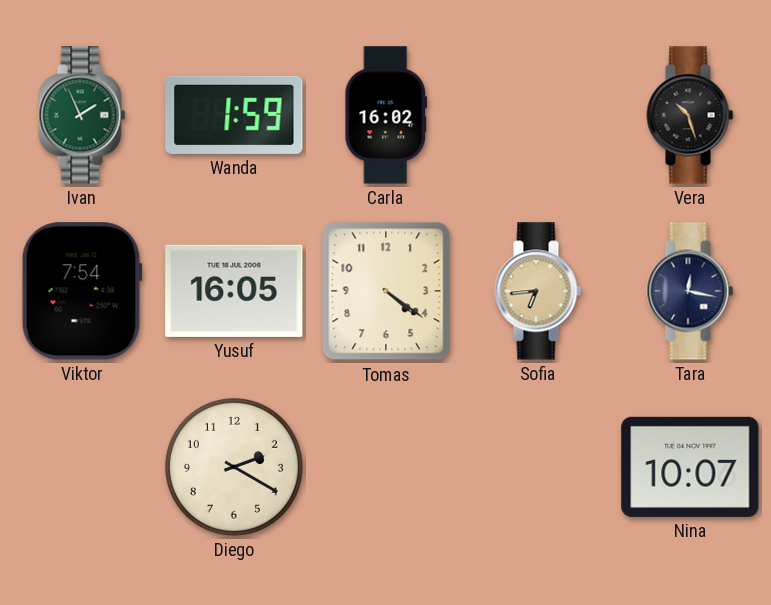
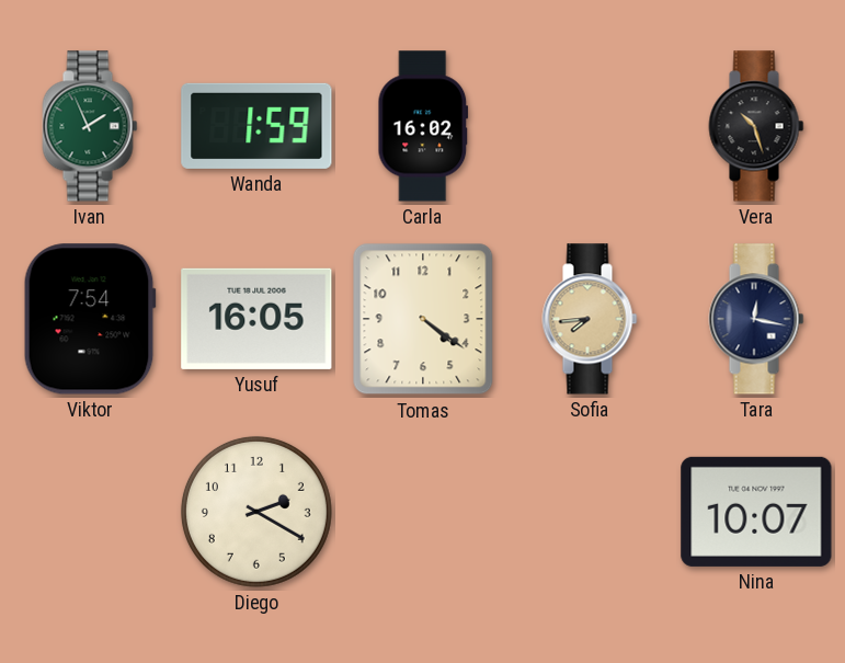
Sofia: 6:44 -> 7:44
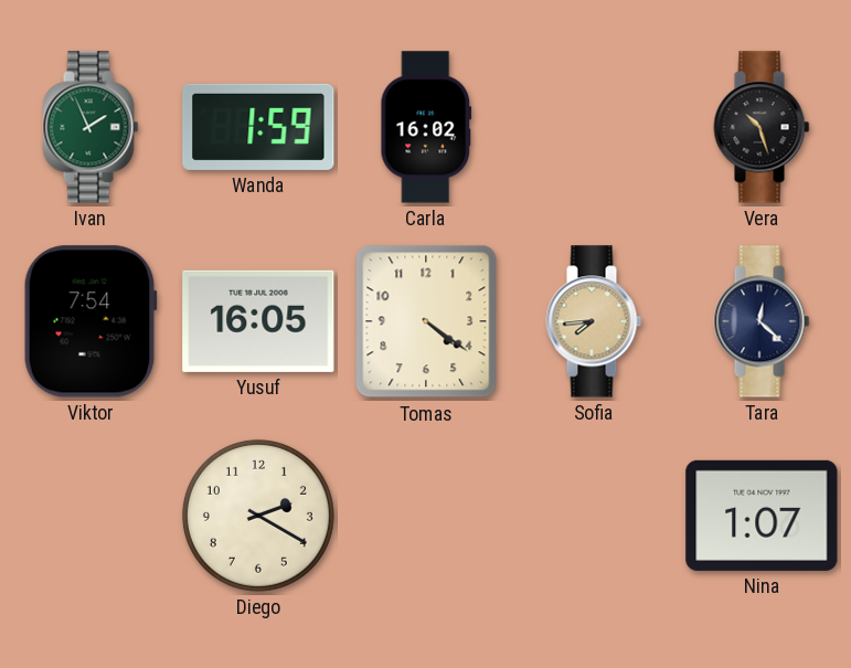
Tara: 12:17 -> 12:22
Nina: 10:07 -> 1:07
